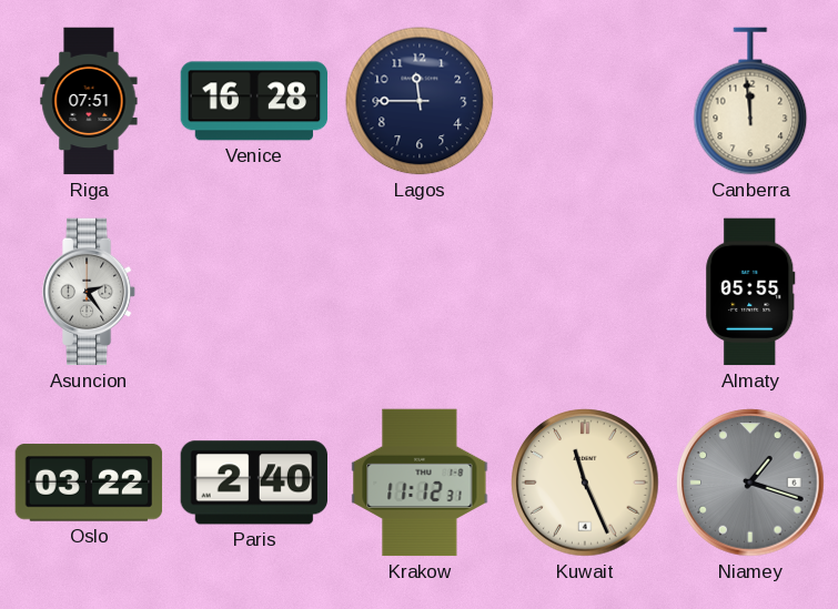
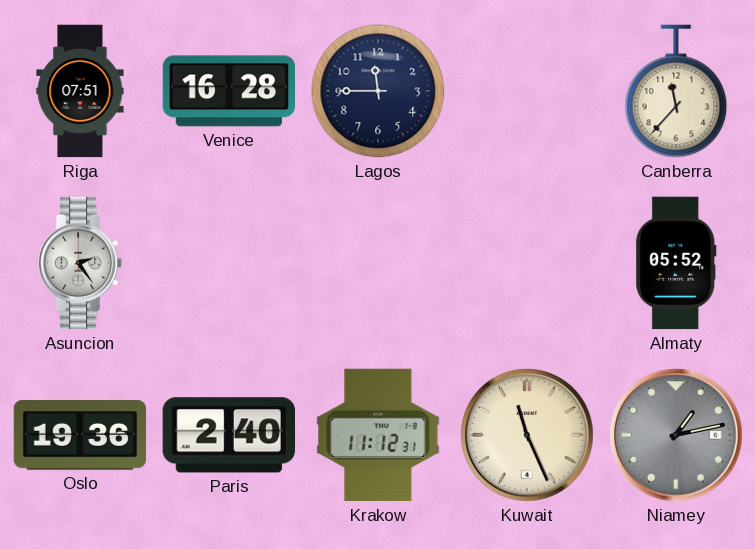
Canberra: 11:59 -> 11:37
Almaty: 05:55 -> 05:52
Oslo: 03:22 -> 19:36
Niamey: 1:18 -> 1:13
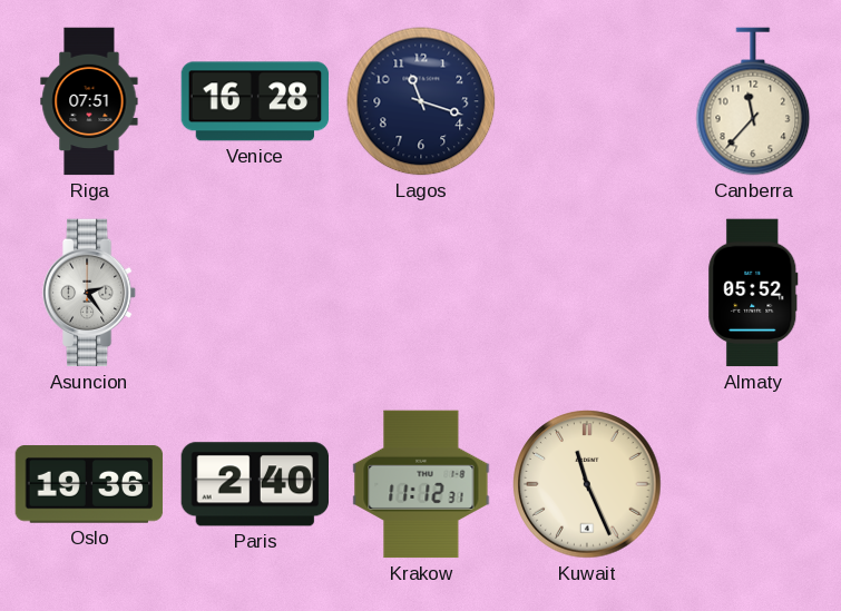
Lagos: 11:45 -> 11:18
Niamey: 1:13 -> none
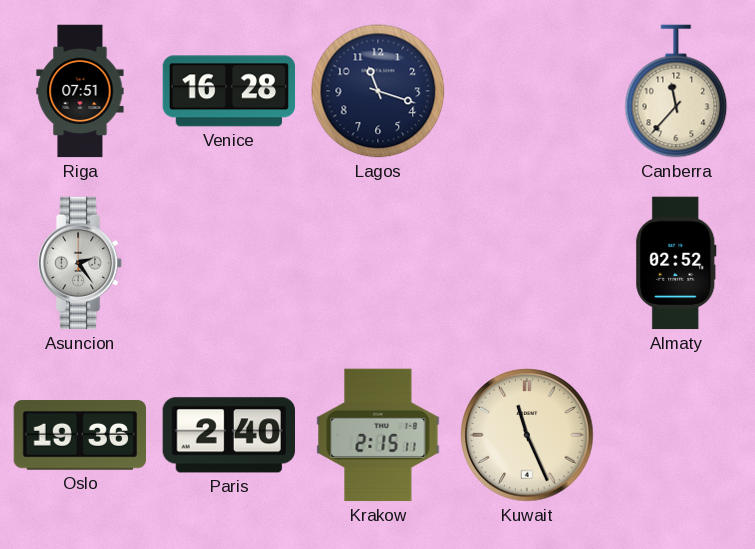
Almaty: 05:52 -> 02:52
Krakow: 11:12 -> 2:15
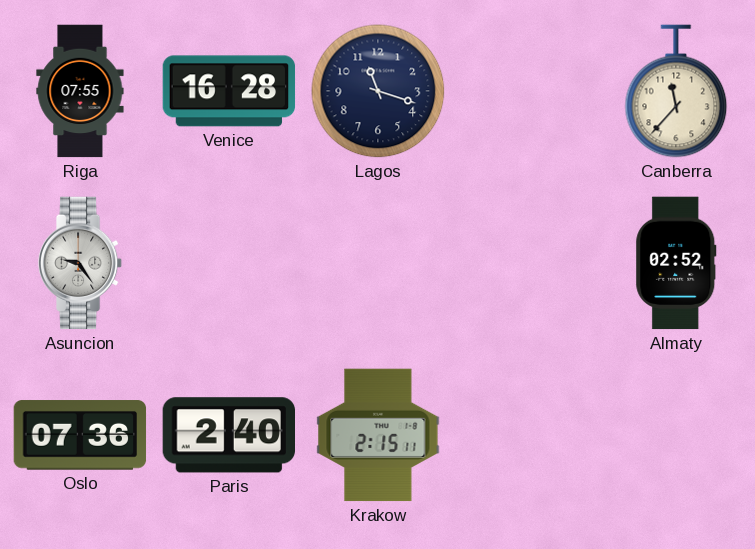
Riga: 07:51 -> 07:55
Asuncion: 2:24 -> 9:24
Oslo: 19:36 -> 07:36
Kuwait: 11:26 -> none
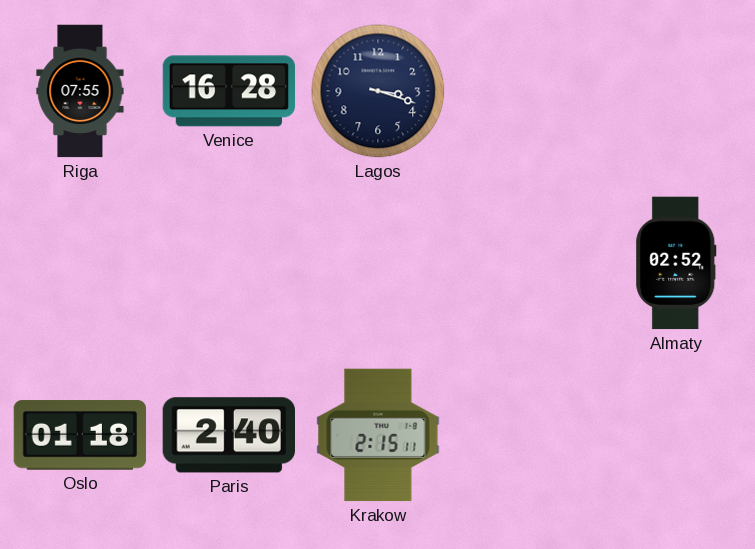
Lagos: 11:18 -> 3:18
Canberra: 11:37 -> none
Asuncion: 9:24 -> none
Oslo: 07:36 -> 01:18
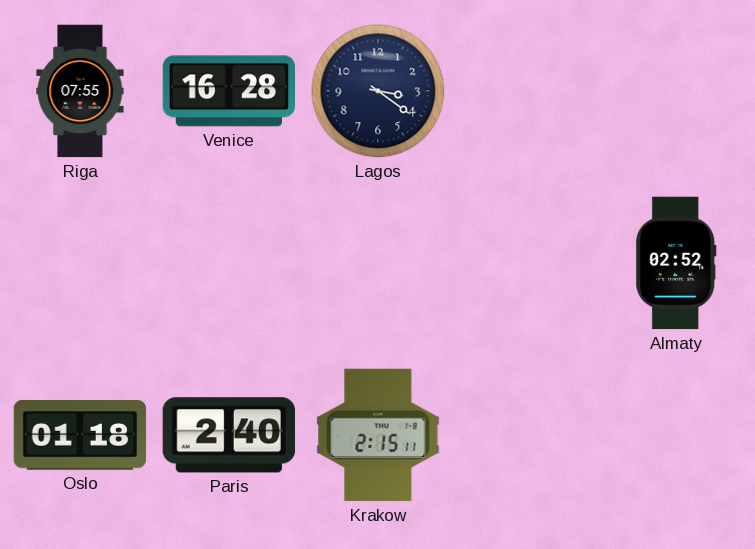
Lagos: 3:18 -> 3:21
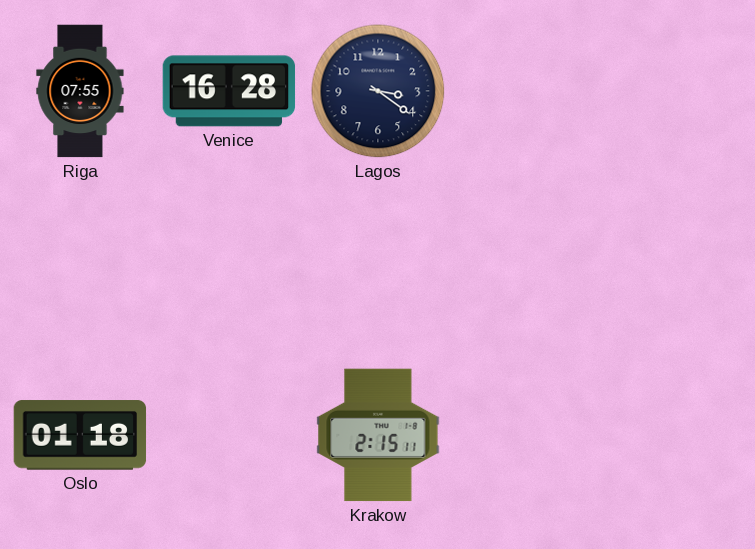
Almaty: 02:52 -> none
Paris: 2:40 -> none
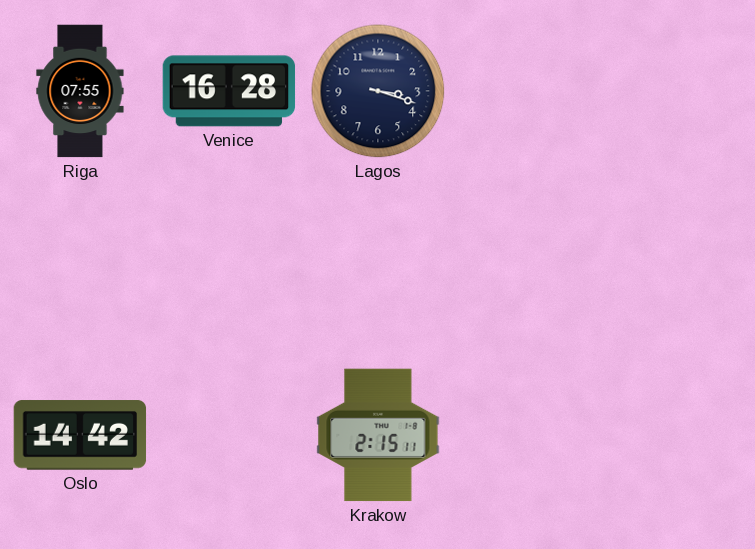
Lagos: 3:21 -> 3:18
Oslo: 01:18 -> 14:42
